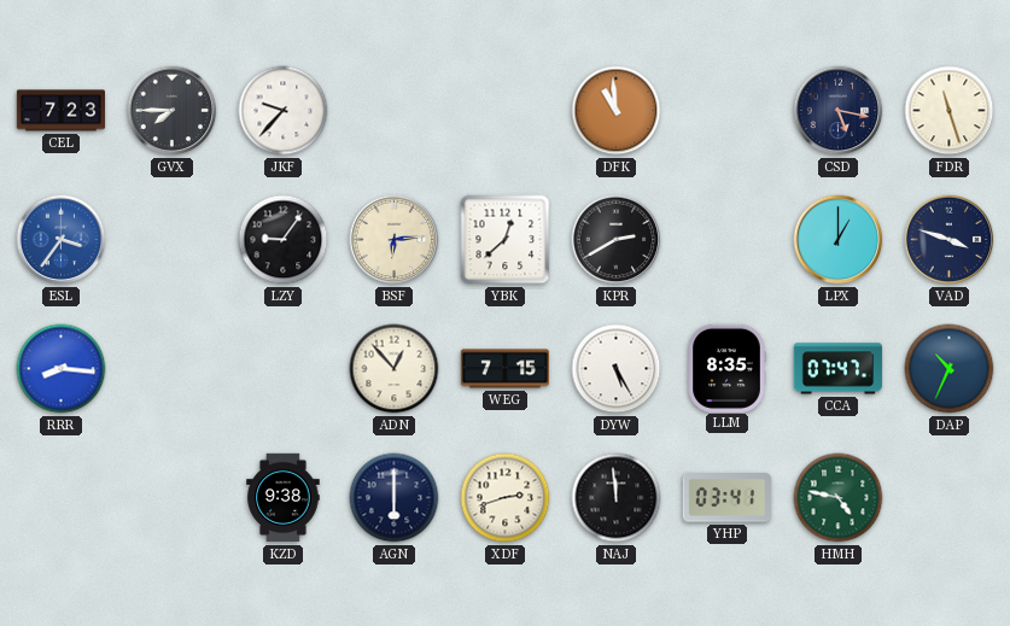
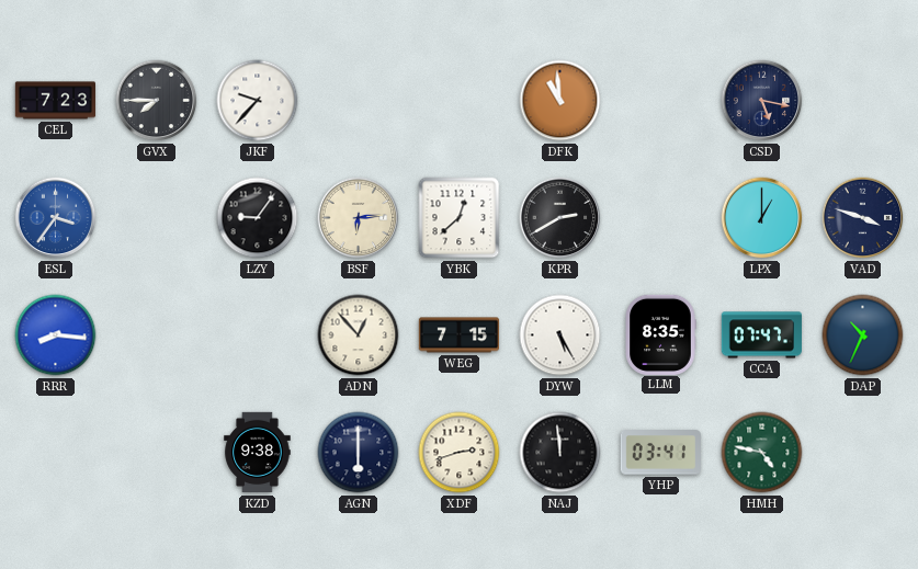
FDR: 11:27 -> none
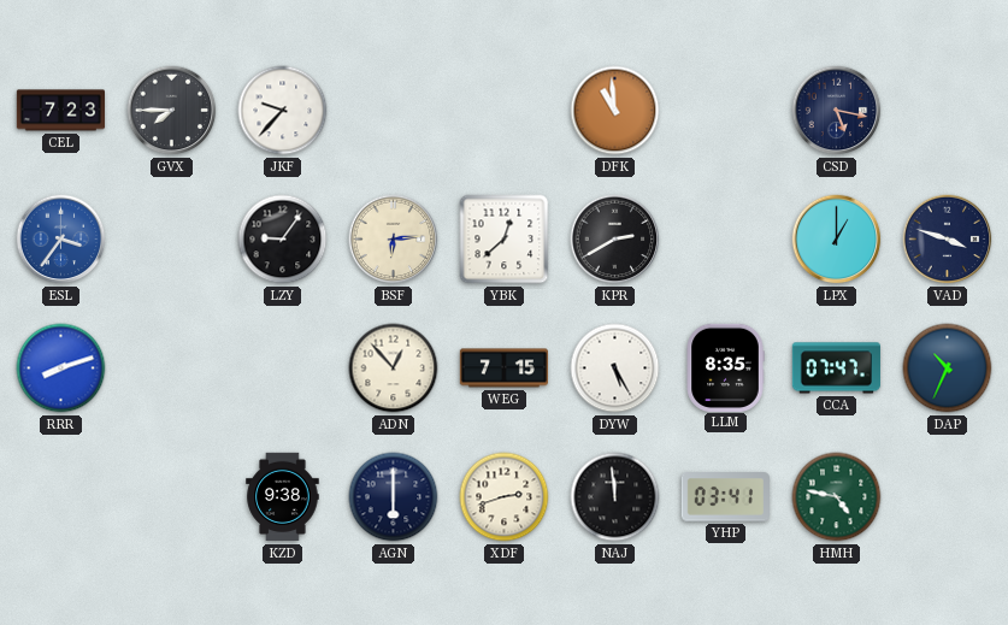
RRR: 8:16 -> 8:12
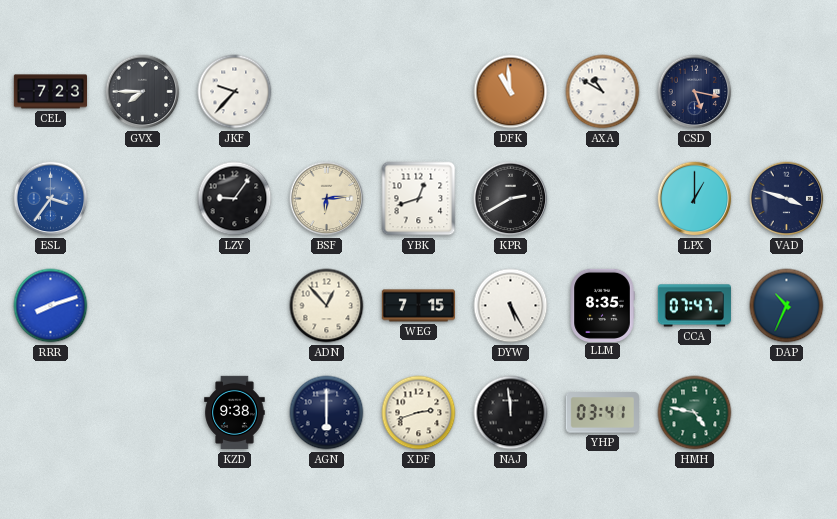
AXA: none -> 10:50
YBK: 12:38 -> 12:42
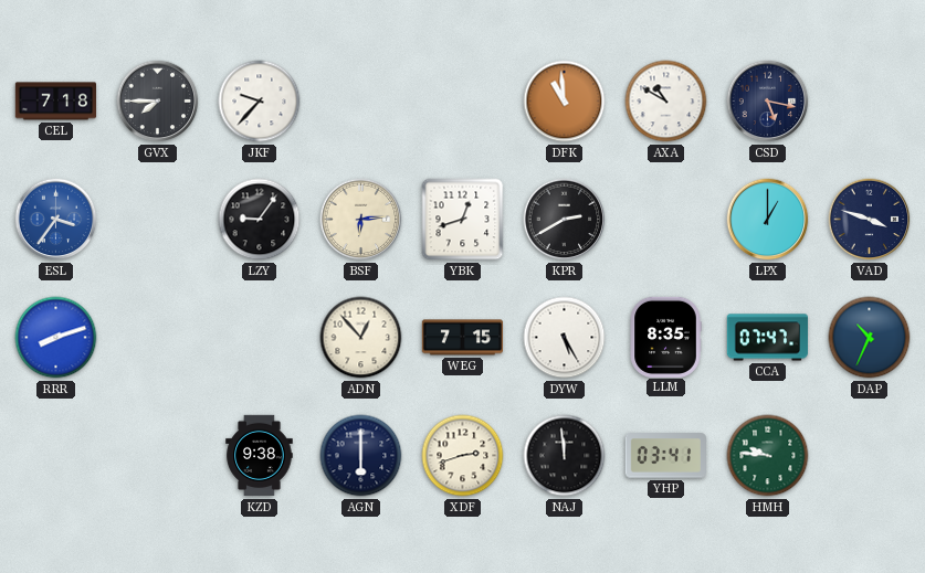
CEL: 7:23 -> 7:18
HMH: 4:47 -> 9:46
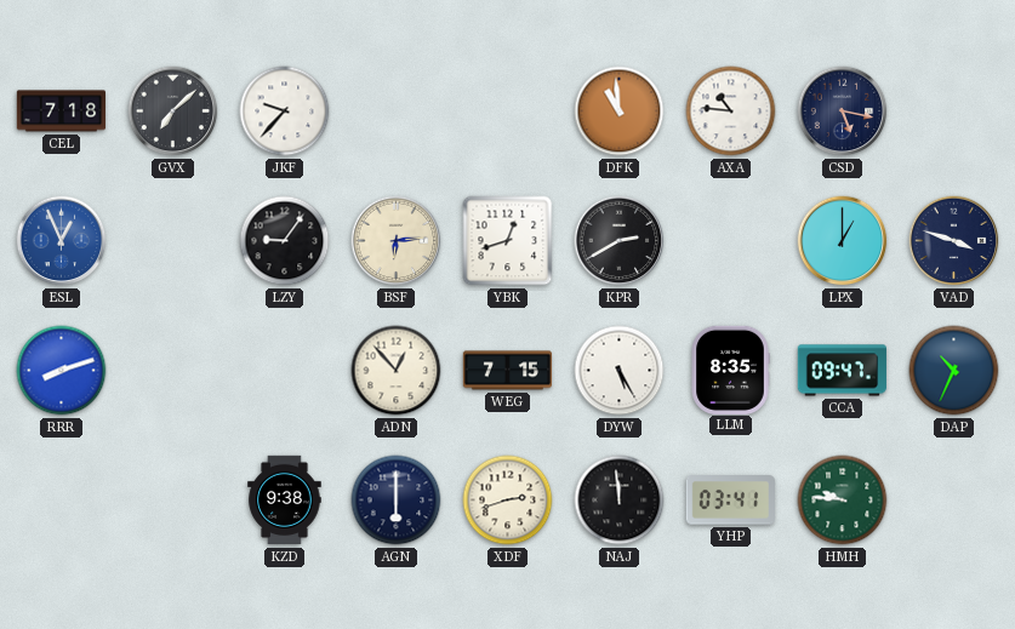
GVX: 7:45 -> 7:08
AXA: 10:50 -> 10:46
ESL: 3:36 -> 12:56
CCA: 07:47 -> 09:47
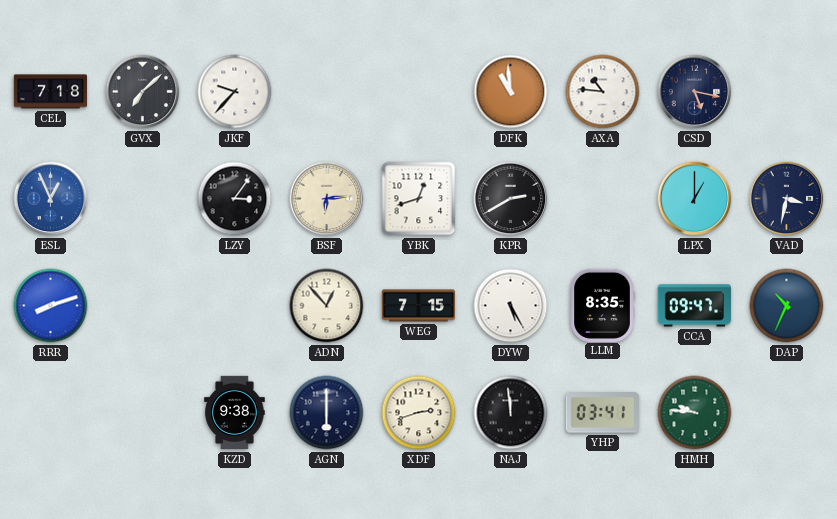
LZY: 9:06 -> 3:06
VAD: 3:48 -> 3:32
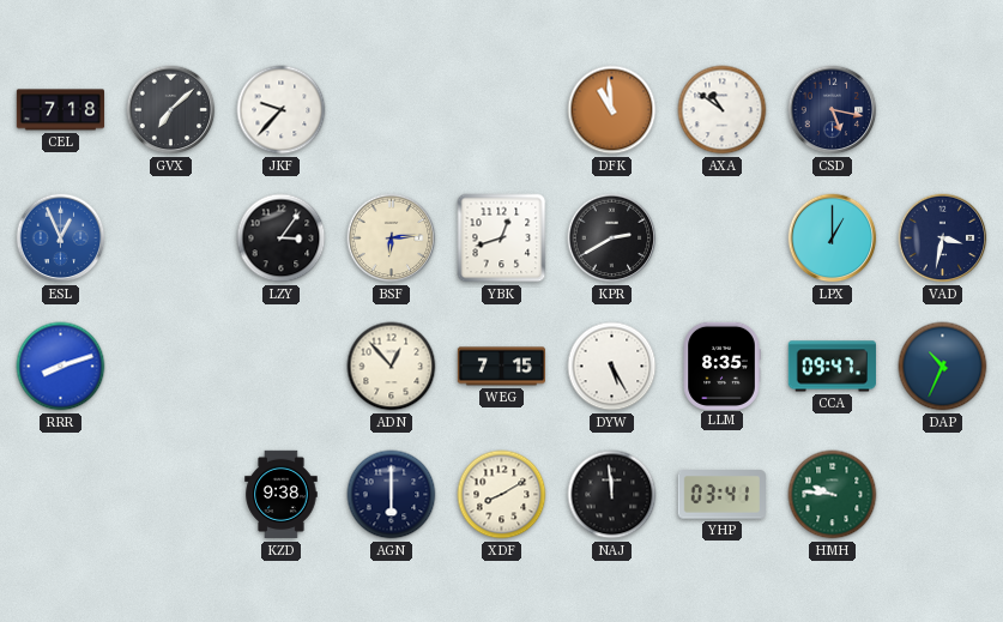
AXA: 10:46 -> 10:51
XDF: 2:42 -> 8:10
